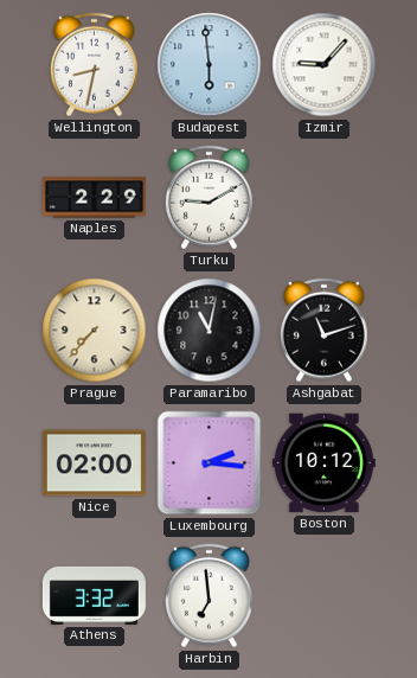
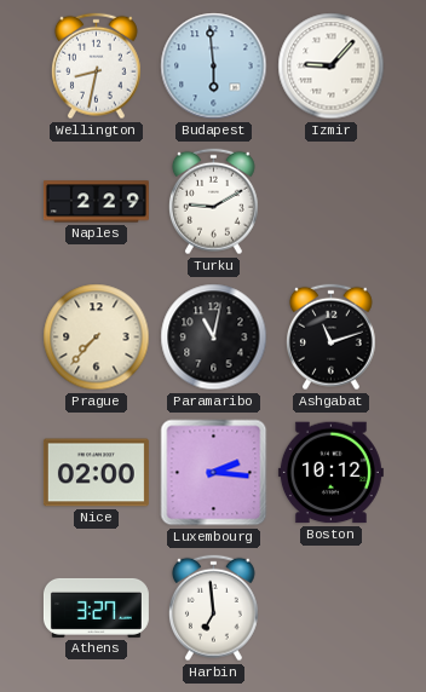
Athens: 3:32 -> 3:27
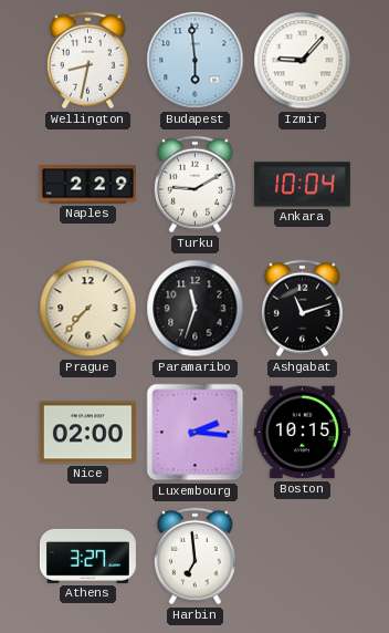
Ankara: none -> 10:04
Paramaribo: 11:02 -> 11:33
Boston: 10:12 -> 10:15
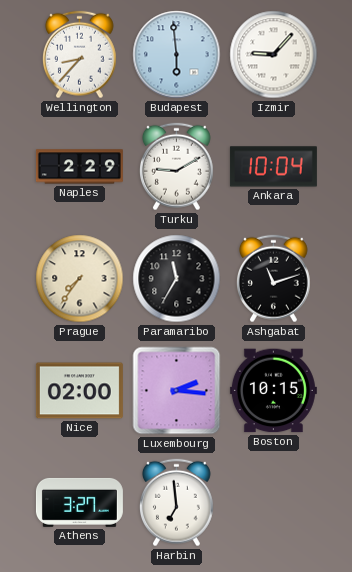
Wellington: 8:32 -> 8:37
Prague: 7:37 -> 7:36
Paramaribo: 11:33 -> 11:35
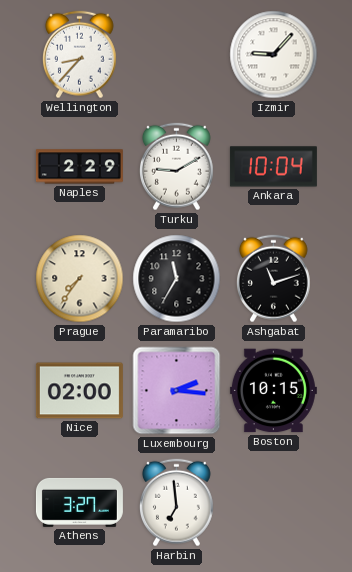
Budapest: 5:59 -> none
